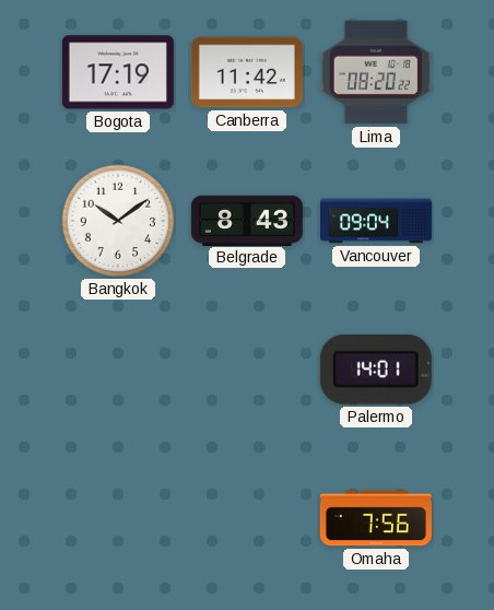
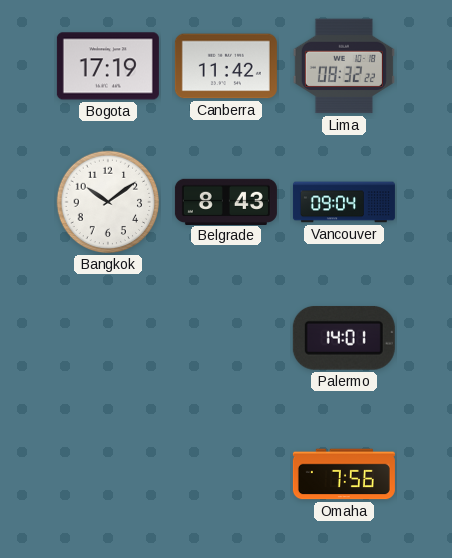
Lima: 08:20 -> 08:32
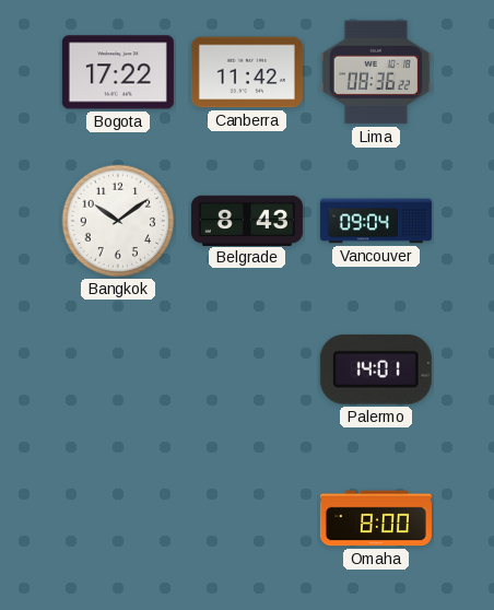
Bogota: 17:19 -> 17:22
Lima: 08:32 -> 08:36
Omaha: 7:56 -> 8:00
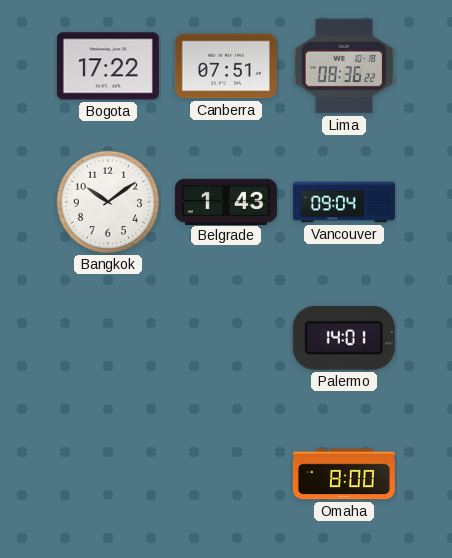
Canberra: 11:42 -> 07:51
Belgrade: 8:43 -> 1:43
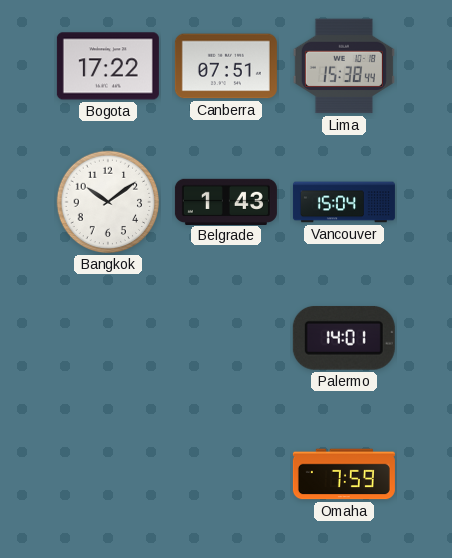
Lima: 08:36 -> 15:38
Vancouver: 09:04 -> 15:04
Omaha: 8:00 -> 7:59
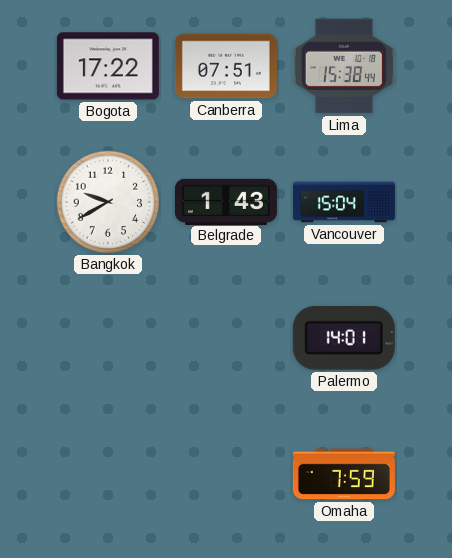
Bangkok: 10:09 -> 9:40
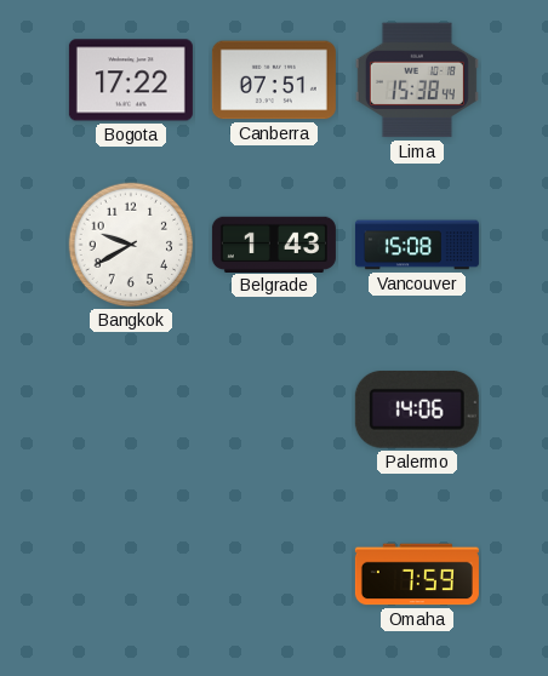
Vancouver: 15:04 -> 15:08
Palermo: 14:01 -> 14:06
